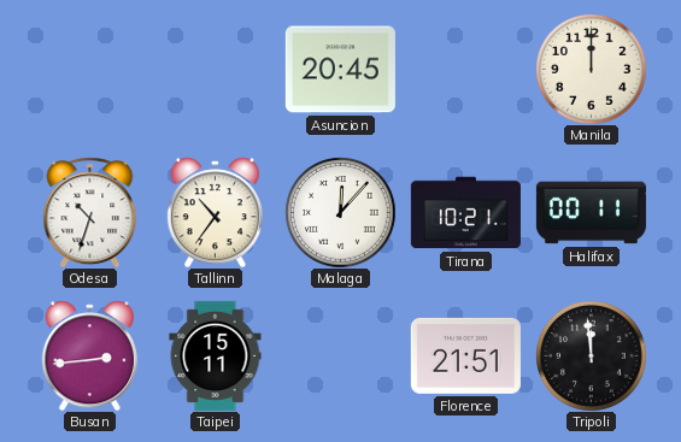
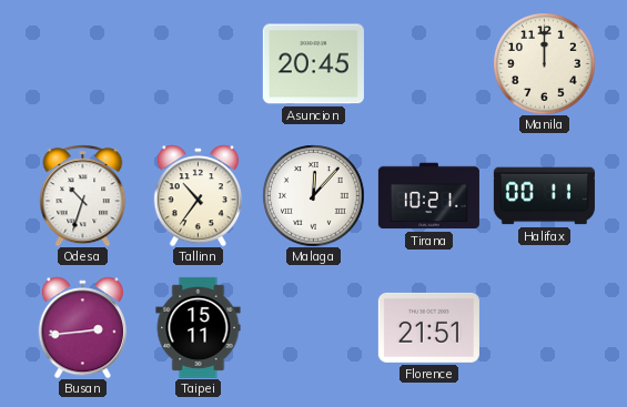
Tripoli: 11:59 -> none
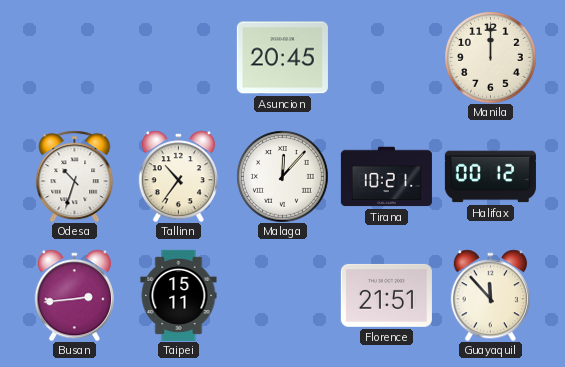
Halifax: 00:11 -> 00:12
Guayaquil: none -> 11:53
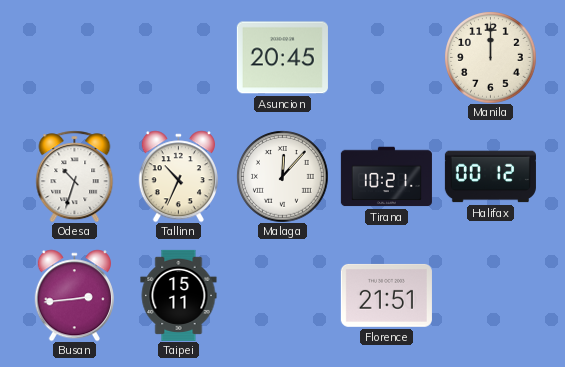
Tallinn: 10:36 -> 10:34
Guayaquil: 11:53 -> none
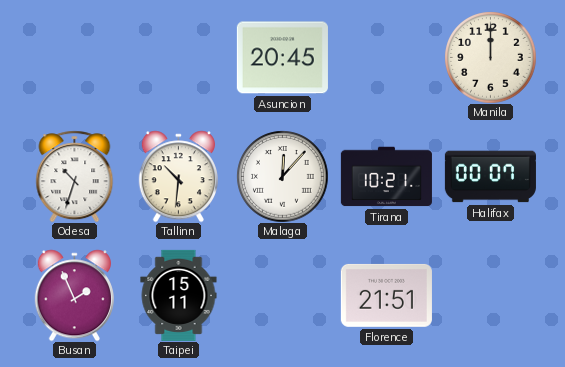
Tallinn: 10:34 -> 10:31
Halifax: 00:12 -> 00:07
Busan: 2:44 -> 1:56
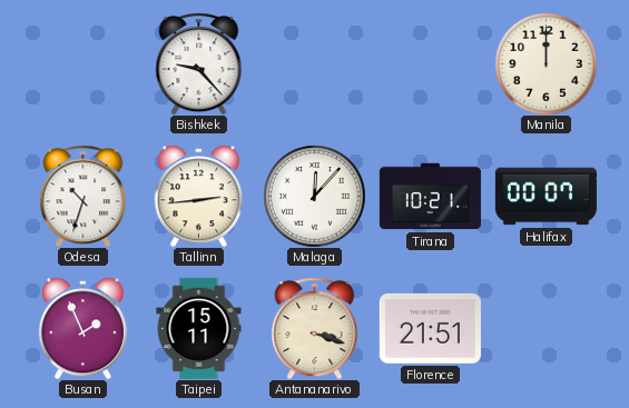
Bishkek: none -> 9:23
Asuncion: 20:45 -> none
Tallinn: 10:31 -> 2:44
Antananarivo: none -> 3:18
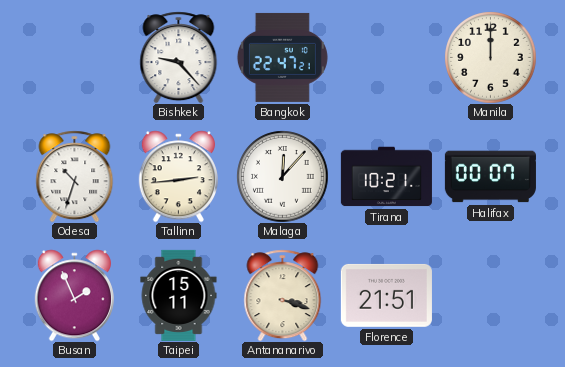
Bangkok: none -> 22:47
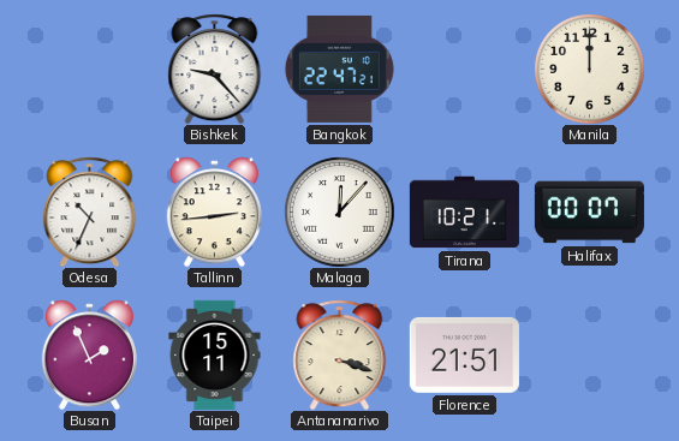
Odesa: 10:33 -> 10:34
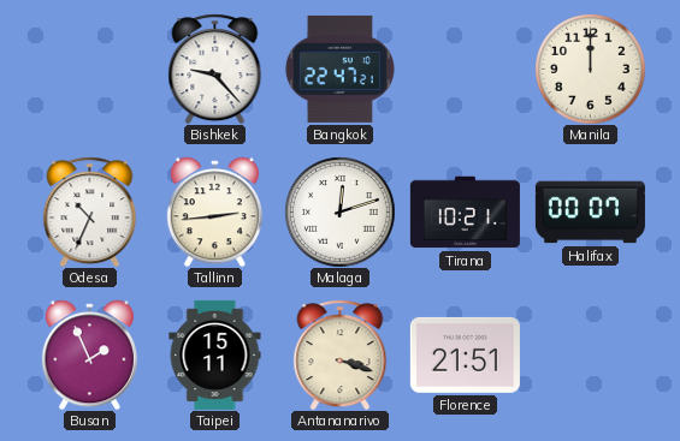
Malaga: 12:07 -> 12:12
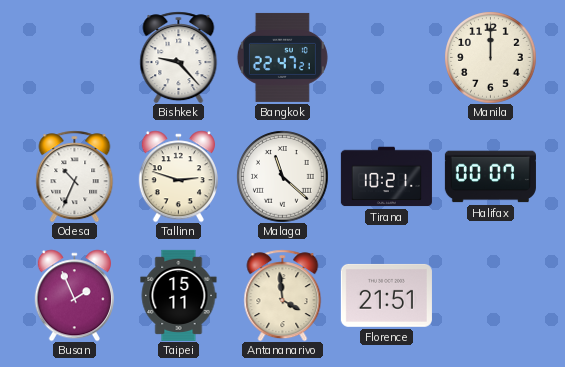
Tallinn: 2:44 -> 2:48
Malaga: 12:12 -> 11:22
Antananarivo: 3:18 -> 3:59
